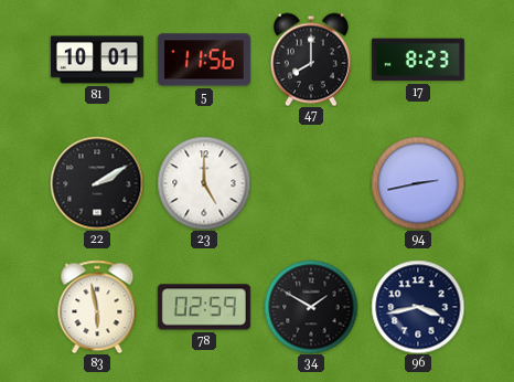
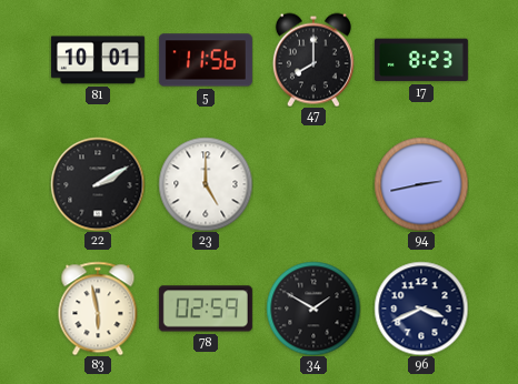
96: 3:43 -> 3:41
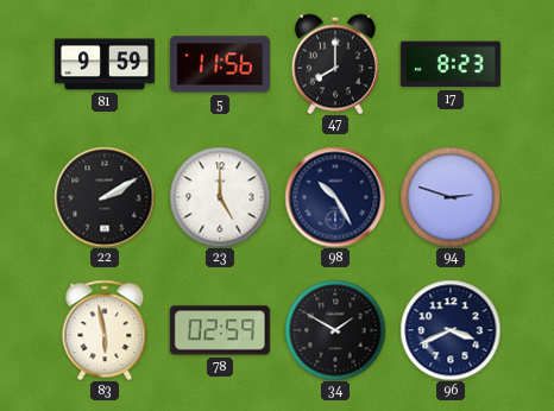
81: 10:01 -> 9:59
98: none -> 10:25
94: 2:43 -> 2:48
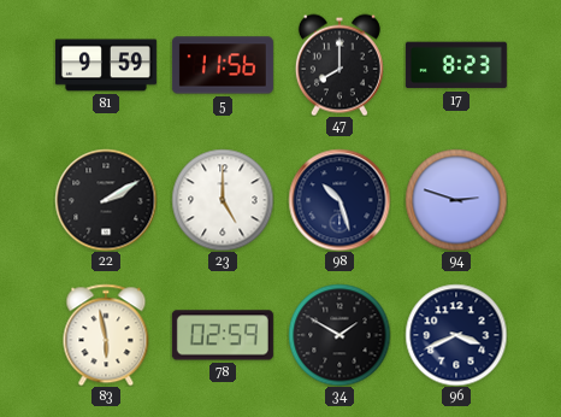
98: 10:25 -> 10:27
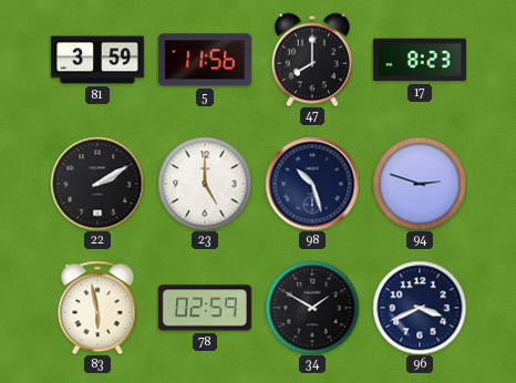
81: 9:59 -> 3:59
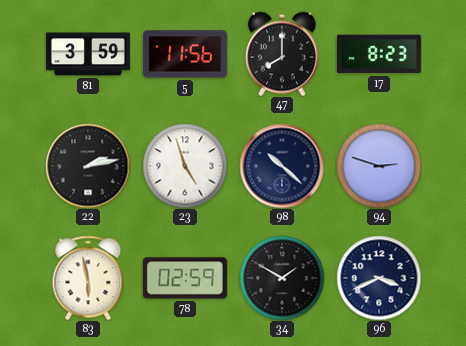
22: 2:10 -> 2:13
23: 5:00 -> 4:57
98: 10:27 -> 10:22
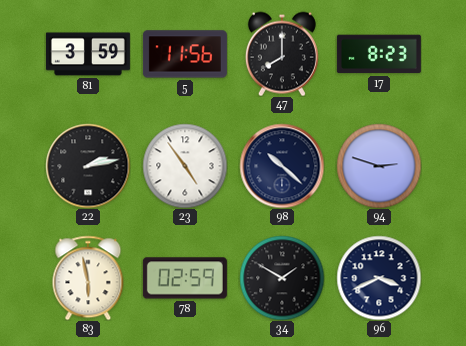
23: 4:57 -> 4:54
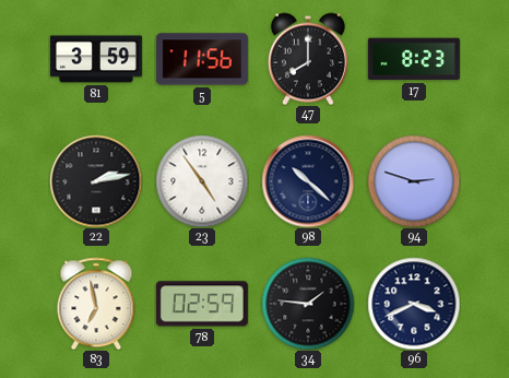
83: 5:58 -> 6:58
34: 1:50 -> 1:46
